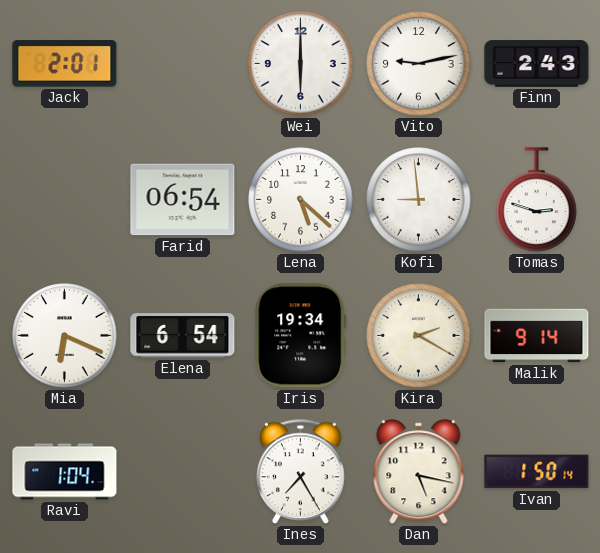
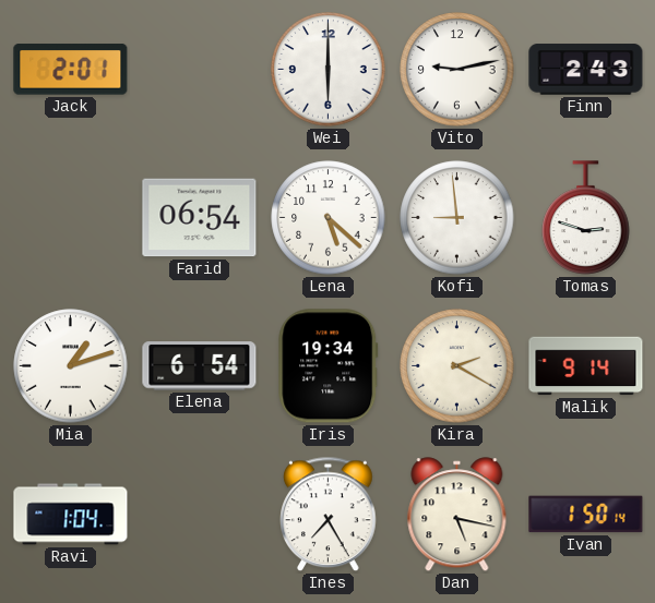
Mia: 6:19 -> 1:12
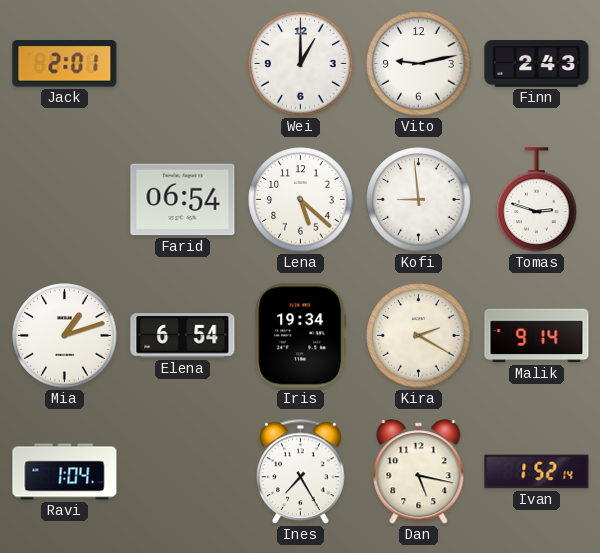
Wei: 6:00 -> 1:00
Ivan: 1:50 -> 1:52
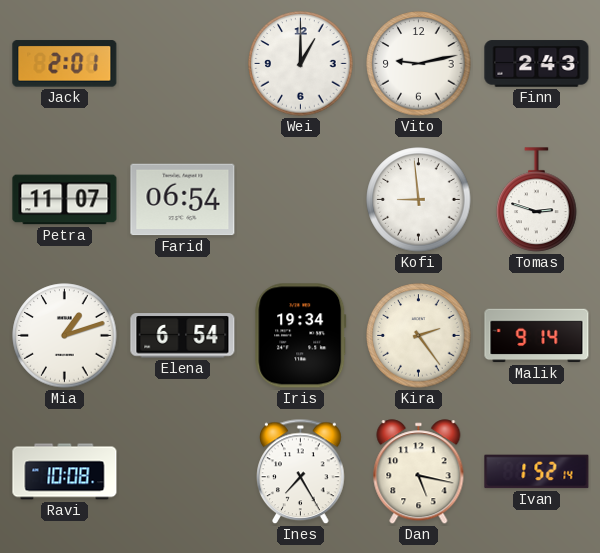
Petra: none -> 11:07
Lena: 5:22 -> none
Kira: 2:20 -> 2:24
Ravi: 1:04 -> 10:08
